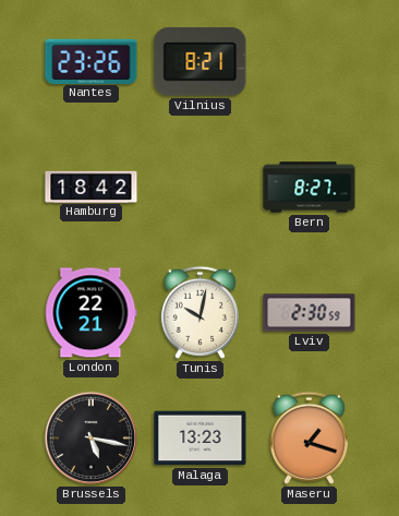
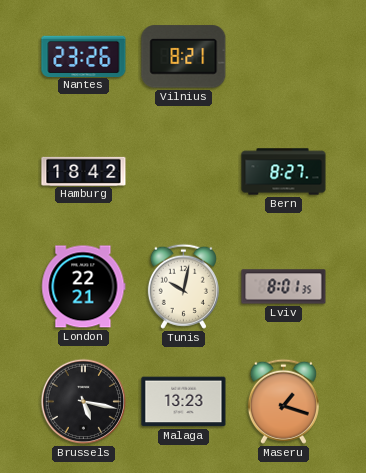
Lviv: 2:30 -> 8:01
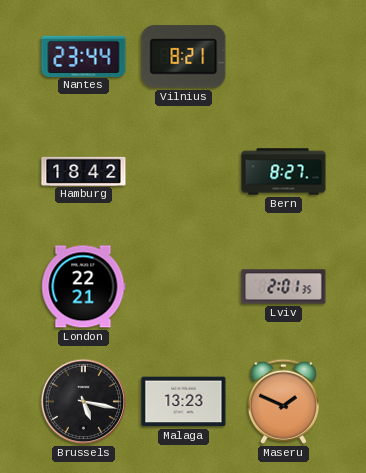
Nantes: 23:26 -> 23:44
Tunis: 10:02 -> none
Lviv: 8:01 -> 2:01
Maseru: 1:18 -> 1:49
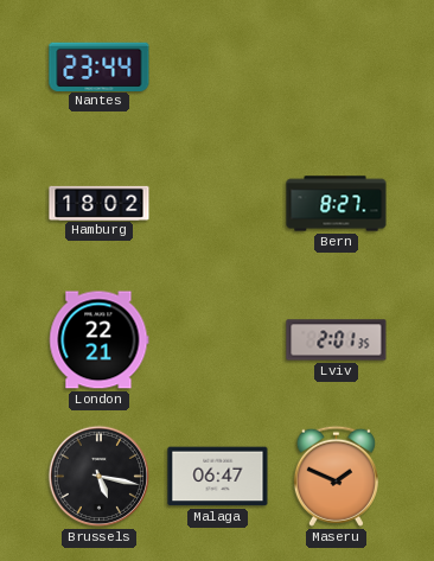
Vilnius: 8:21 -> none
Hamburg: 18:42 -> 18:02
Malaga: 13:23 -> 06:47
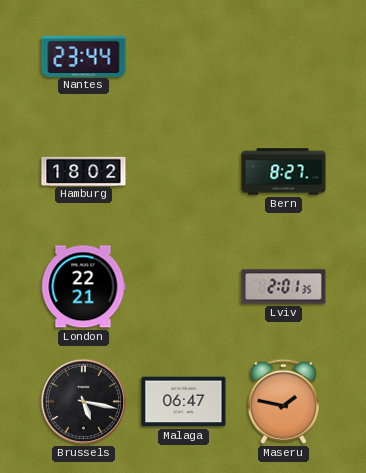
Maseru: 1:49 -> 1:47
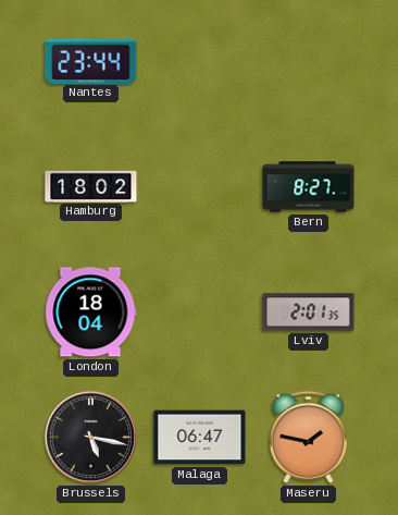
London: 22:21 -> 18:04
